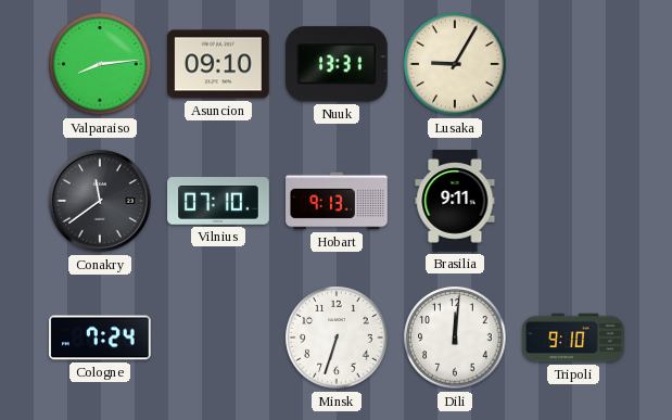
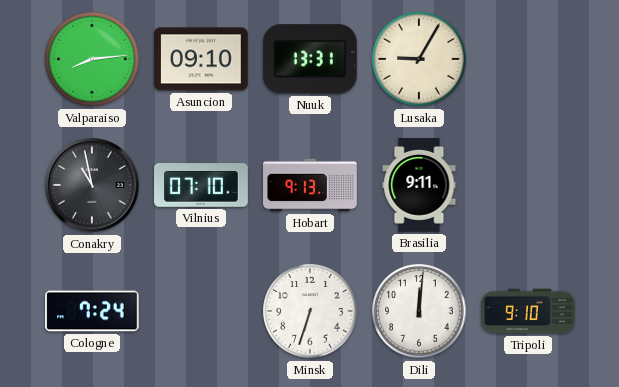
Conakry: 11:39 -> 10:58
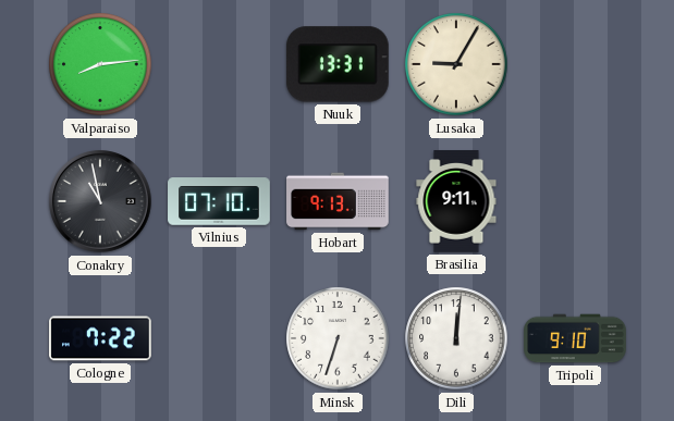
Asuncion: 09:10 -> none
Cologne: 7:24 -> 7:22
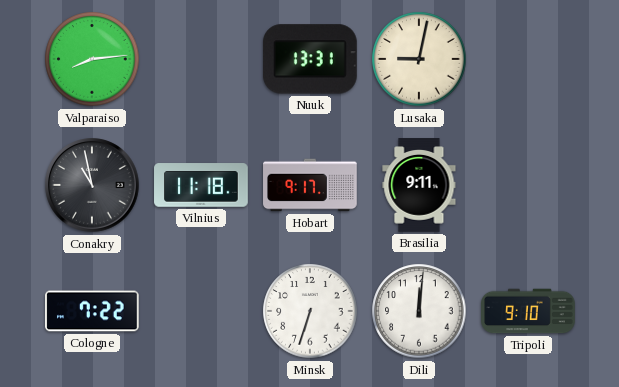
Lusaka: 9:05 -> 9:02
Vilnius: 07:10 -> 11:18
Hobart: 9:13 -> 9:17
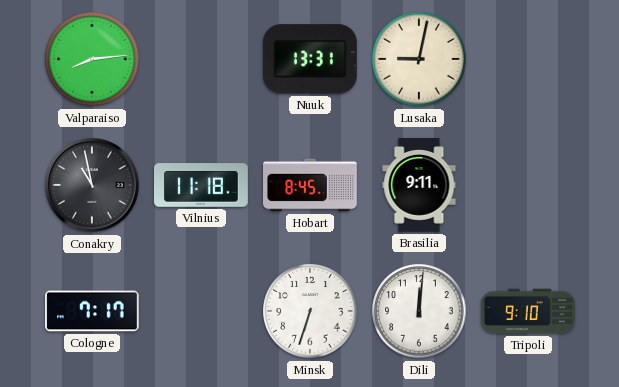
Hobart: 9:17 -> 8:45
Cologne: 7:22 -> 7:17
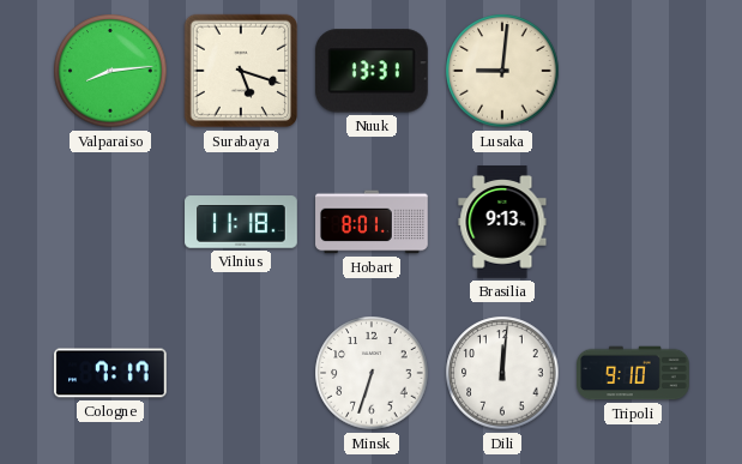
Surabaya: none -> 5:18
Lusaka: 9:02 -> 9:01
Conakry: 10:58 -> none
Hobart: 8:45 -> 8:01
Brasilia: 9:11 -> 9:13
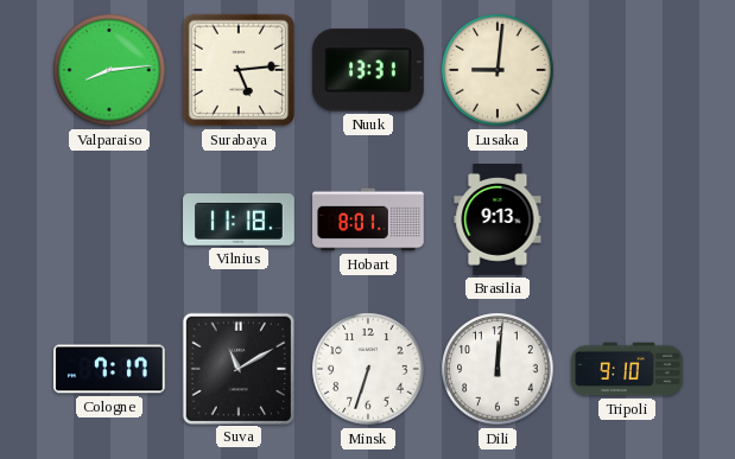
Surabaya: 5:18 -> 5:14
Suva: none -> 11:10
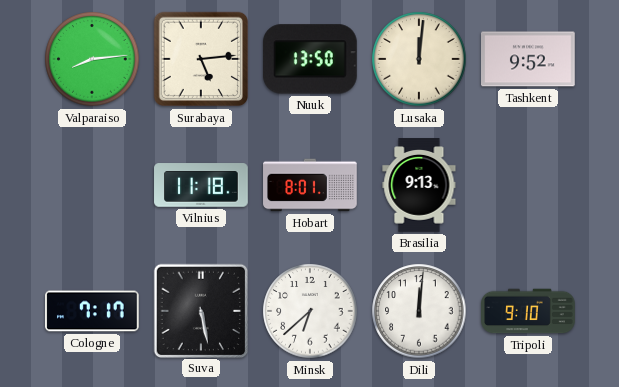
Nuuk: 13:31 -> 13:50
Lusaka: 9:01 -> 12:01
Tashkent: none -> 9:52
Suva: 11:10 -> 5:28
Minsk: 6:33 -> 6:38
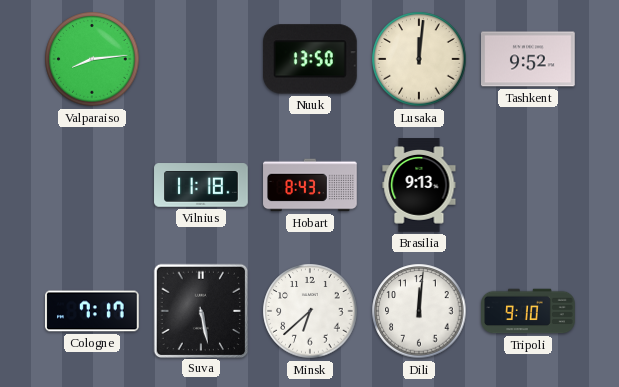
Surabaya: 5:14 -> none
Hobart: 8:01 -> 8:43
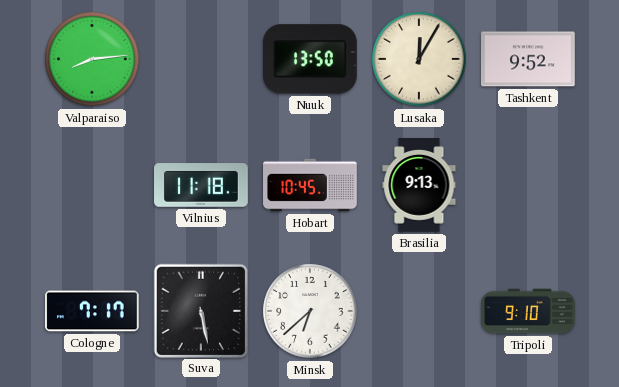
Lusaka: 12:01 -> 12:05
Hobart: 8:43 -> 10:45
Dili: 12:01 -> none
